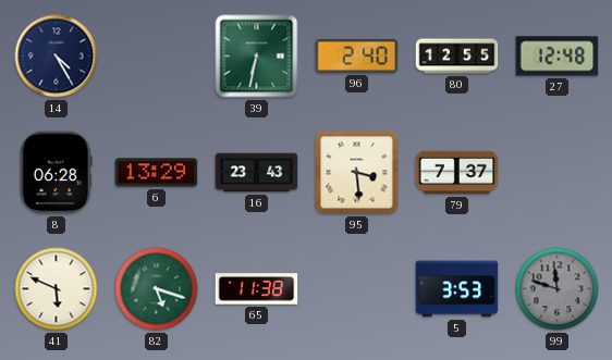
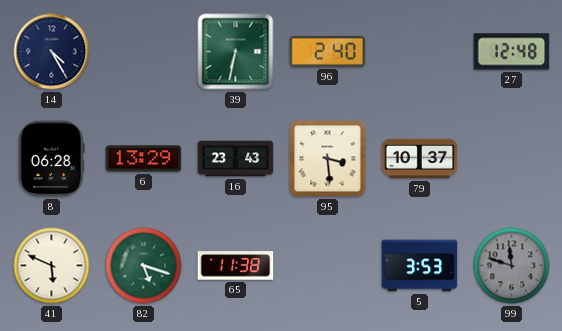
80: 12:55 -> none
79: 7:37 -> 10:37
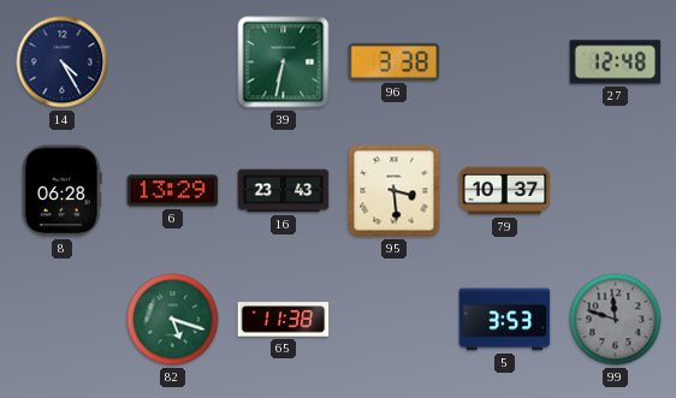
96: 2:40 -> 3:38
41: 5:49 -> none
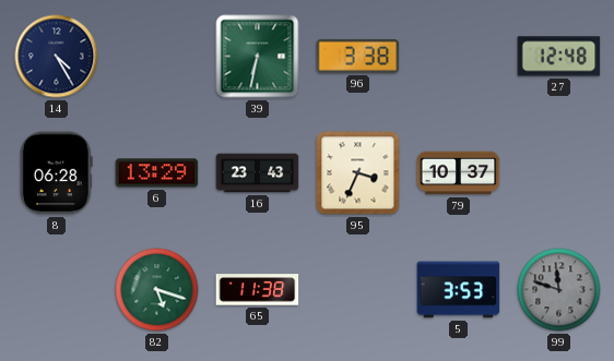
95: 3:29 -> 3:34
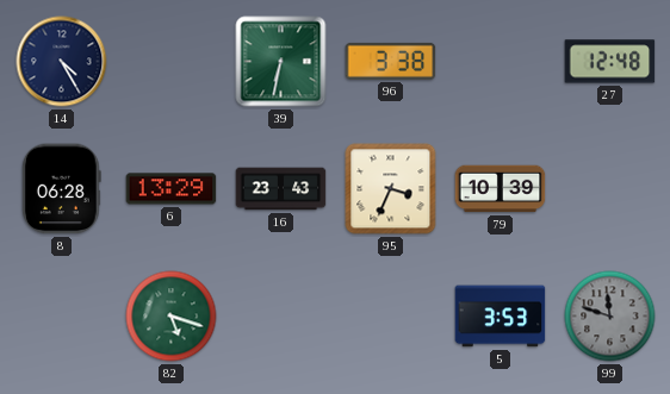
79: 10:37 -> 10:39
65: 11:38 -> none
